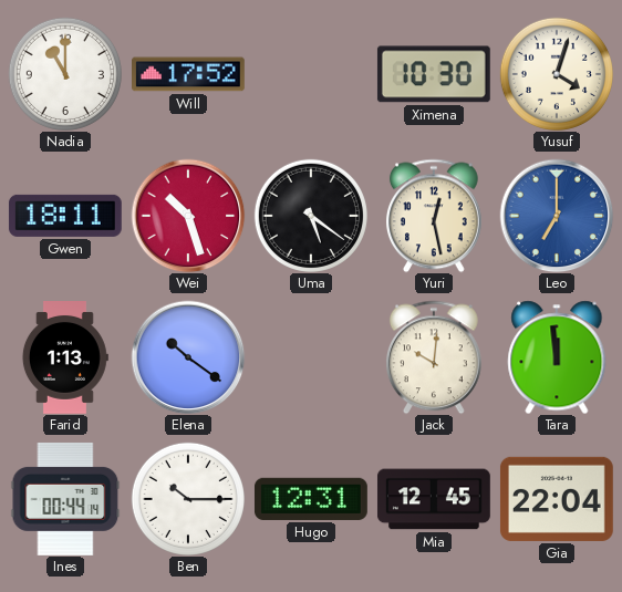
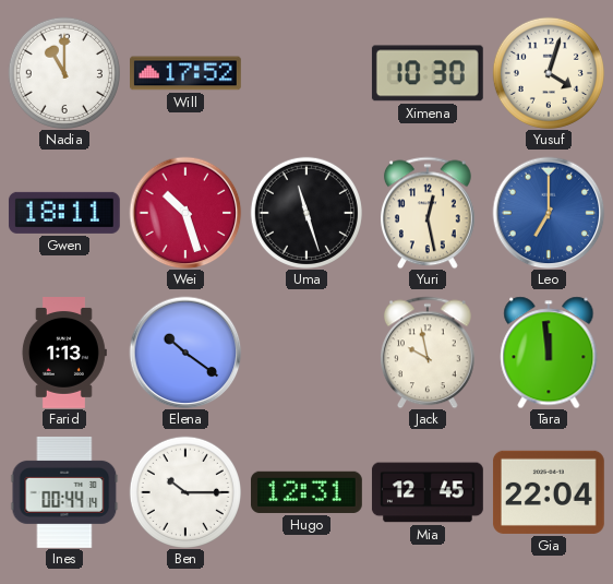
Uma: 5:21 -> 11:27
Jack: 10:01 -> 9:58
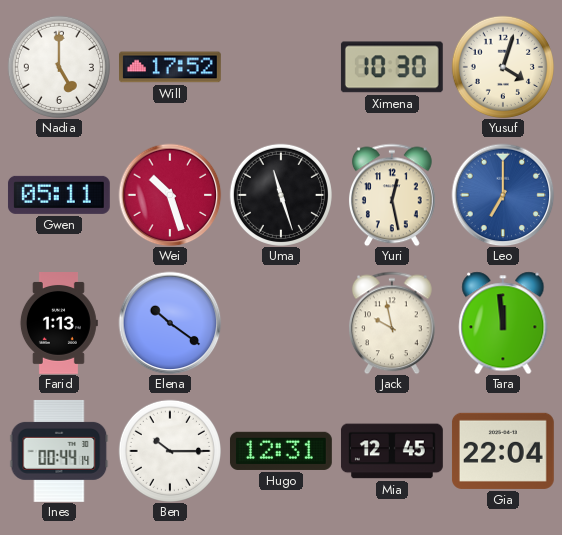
Nadia: 11:00 -> 5:00
Gwen: 18:11 -> 05:11
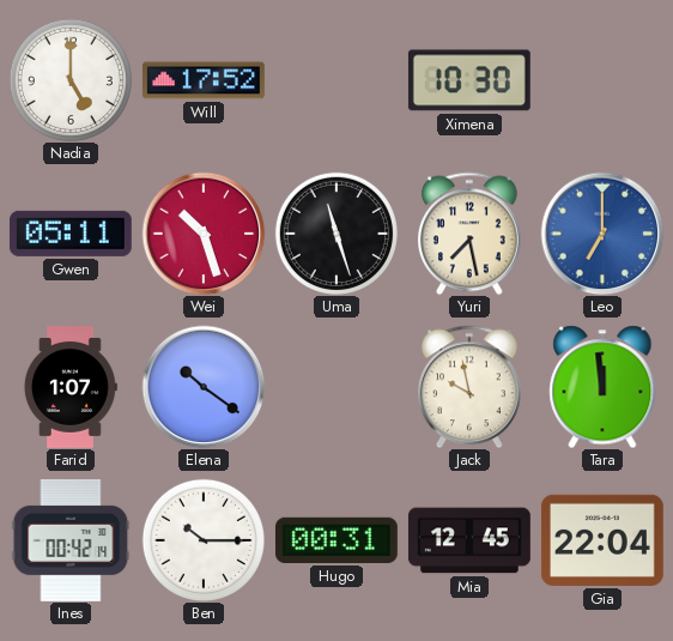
Yusuf: 4:03 -> none
Yuri: 12:28 -> 7:28
Farid: 1:13 -> 1:07
Ines: 00:44 -> 00:42
Hugo: 12:31 -> 00:31
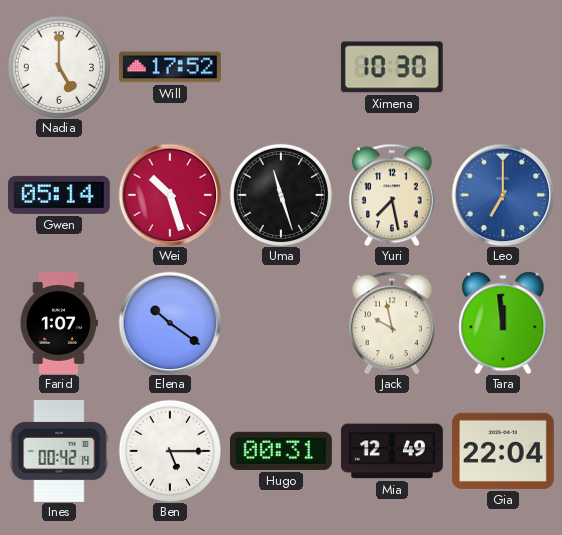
Gwen: 05:11 -> 05:14
Ben: 10:15 -> 5:15
Mia: 12:45 -> 12:49
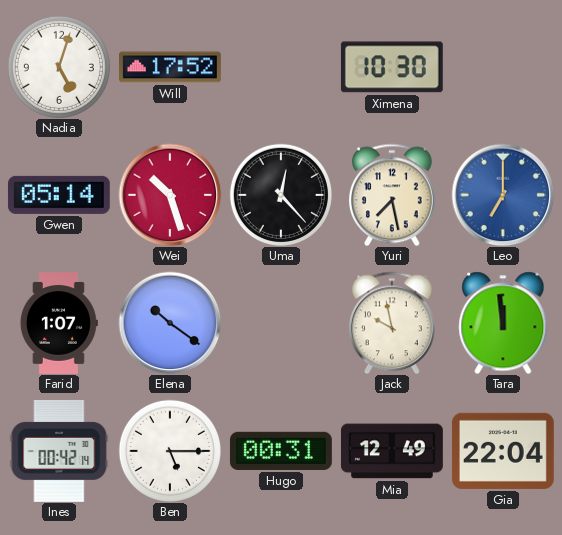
Nadia: 5:00 -> 5:03
Uma: 11:27 -> 12:23
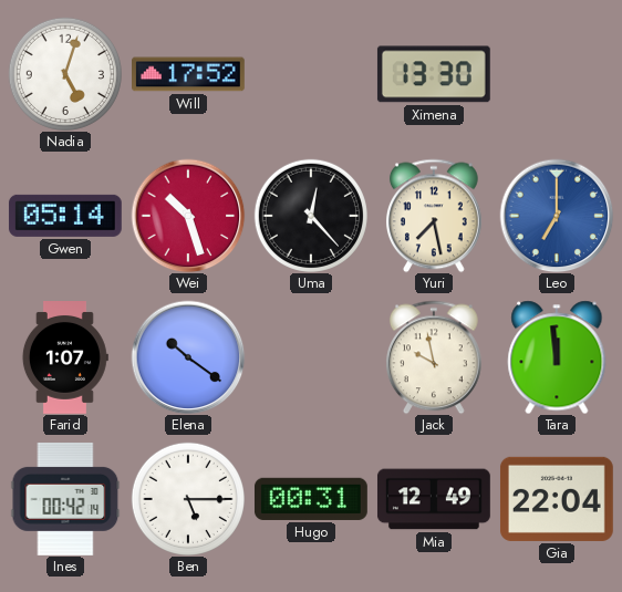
Ximena: 10:30 -> 13:30
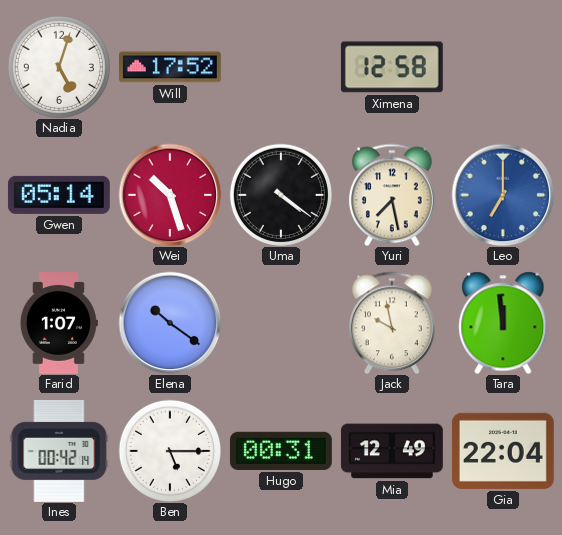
Ximena: 13:30 -> 12:58
Uma: 12:23 -> 4:21
